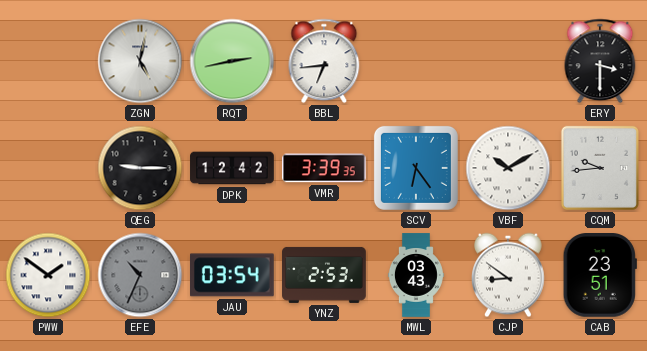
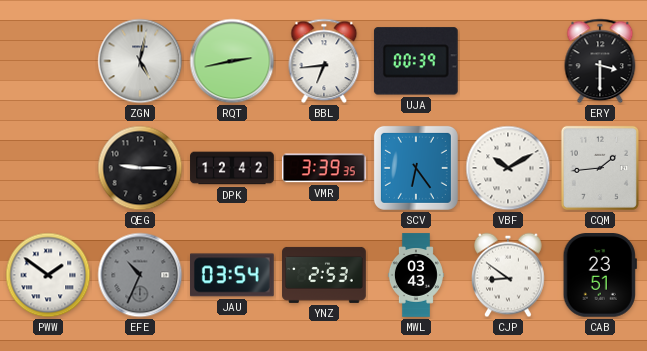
UJA: none -> 00:39
CQM: 9:44 -> 1:44
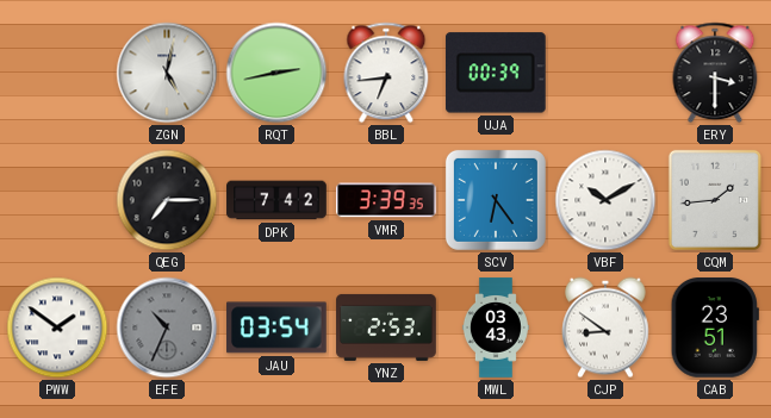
QEG: 9:15 -> 7:15
DPK: 12:42 -> 7:42
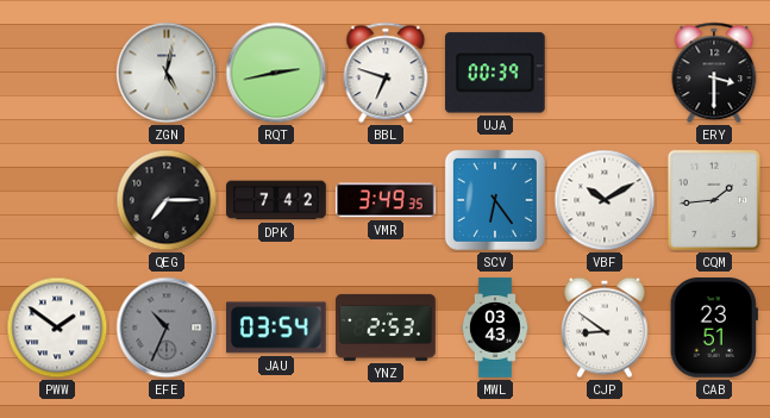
BBL: 6:44 -> 6:48
VMR: 3:39 -> 3:49
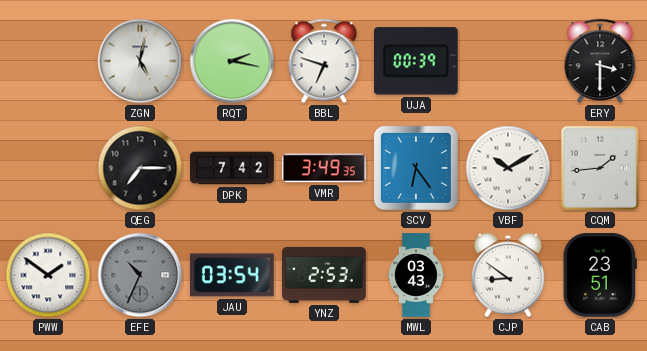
RQT: 2:43 -> 2:17
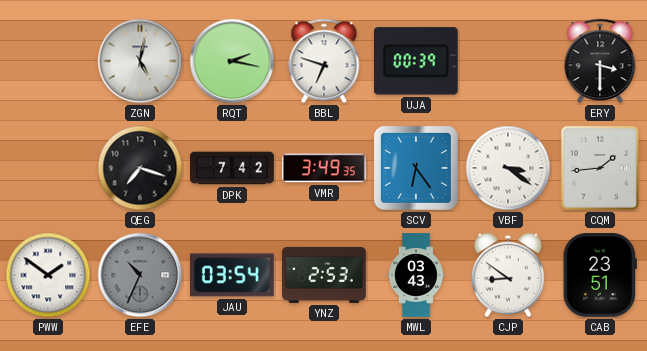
QEG: 7:15 -> 7:18
VBF: 10:10 -> 3:21
